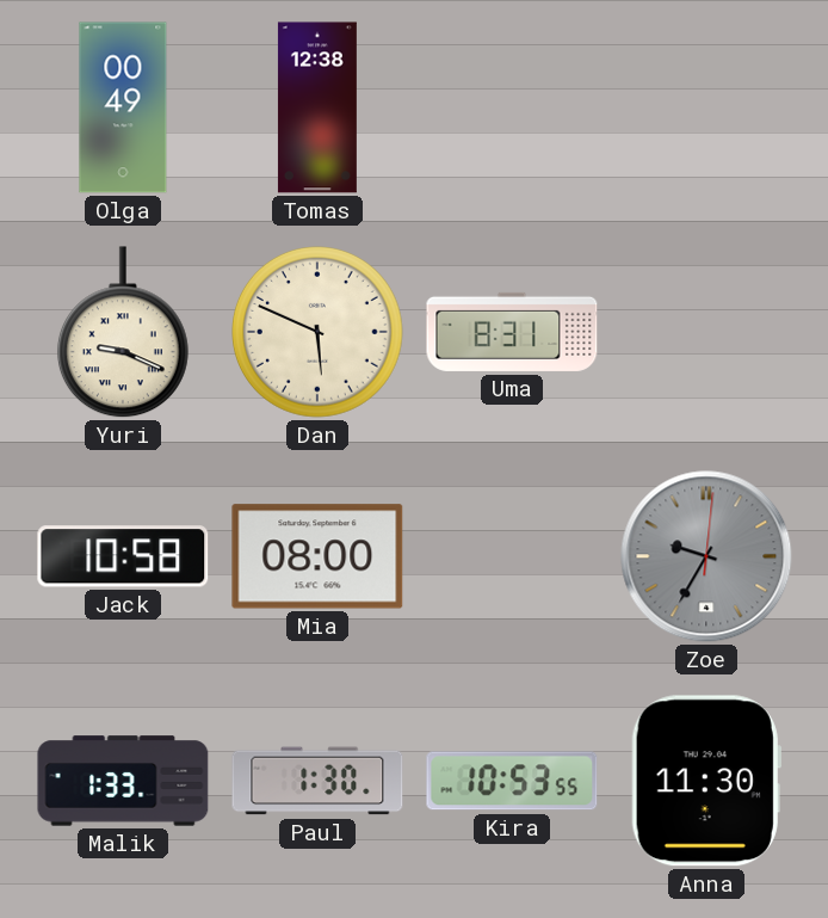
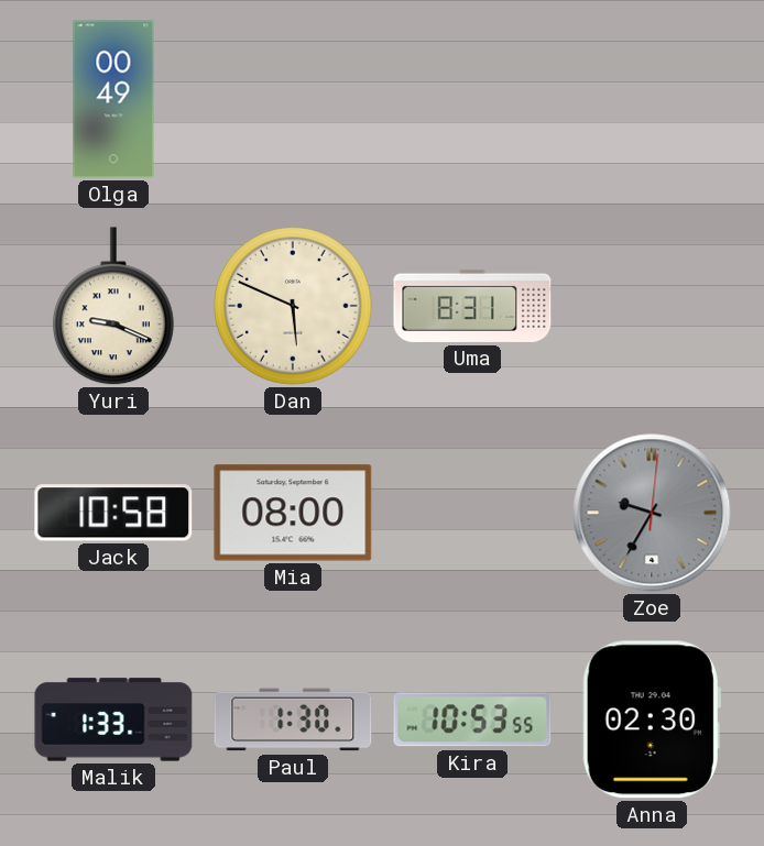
Tomas: 12:38 -> none
Anna: 11:30 -> 02:30
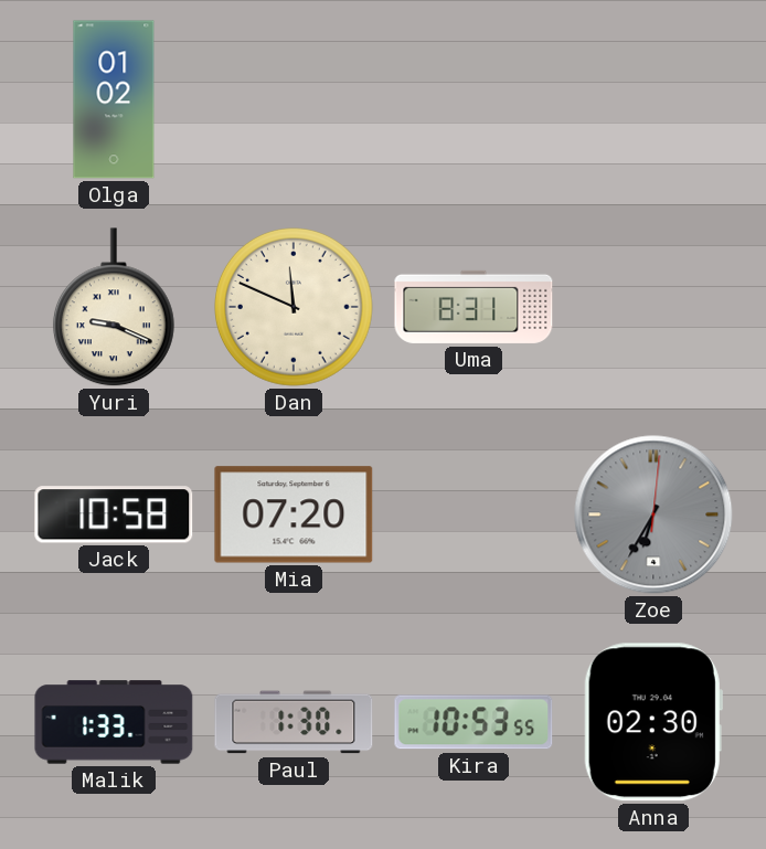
Olga: 00:49 -> 01:02
Dan: 5:49 -> 11:49
Mia: 08:00 -> 07:20
Zoe: 9:35 -> 6:35
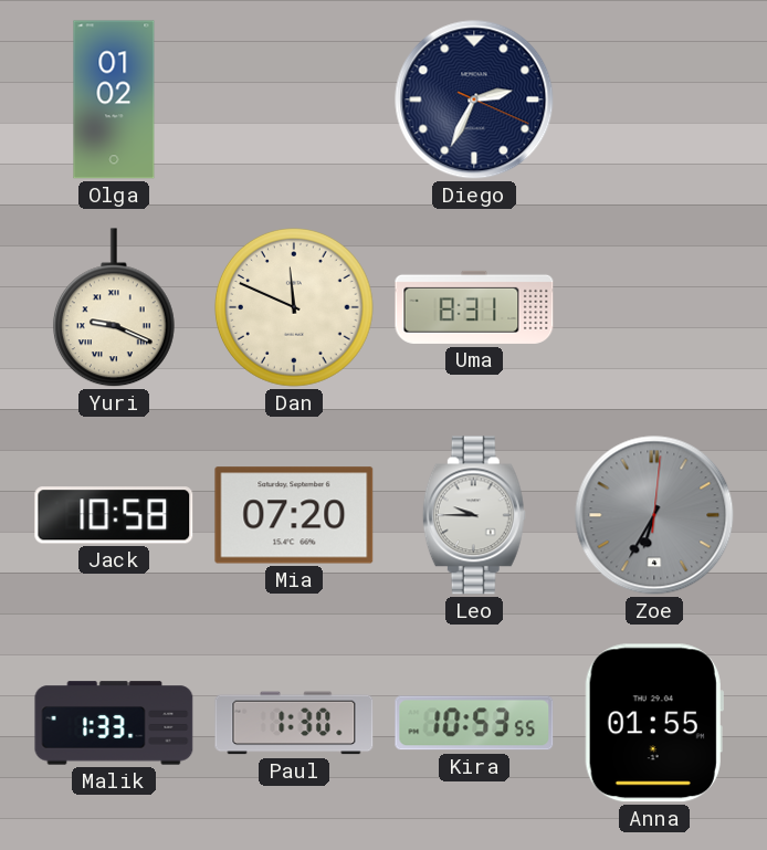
Diego: none -> 2:34
Leo: none -> 9:45
Anna: 02:30 -> 01:55
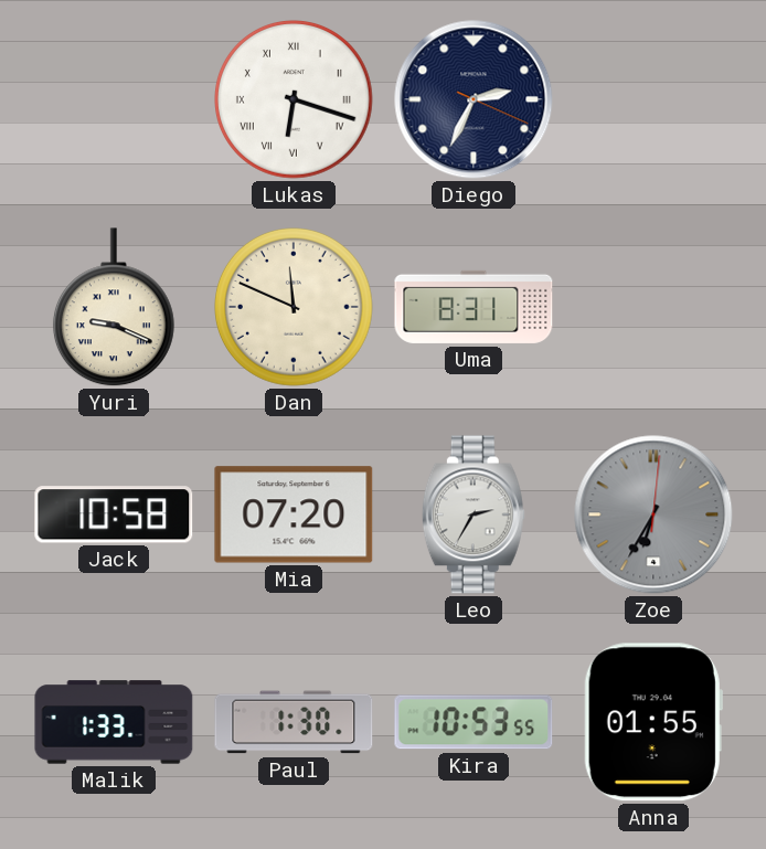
Olga: 01:02 -> none
Lukas: none -> 6:18
Leo: 9:45 -> 2:35
